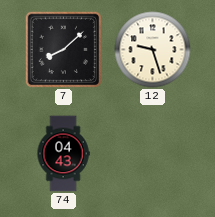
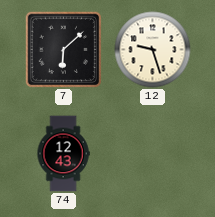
7: 8:08 -> 6:08
74: 04:43 -> 12:43
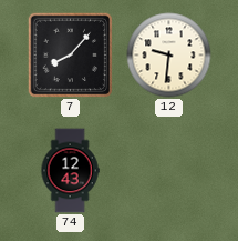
7: 6:08 -> 8:07
12: 9:27 -> 9:31
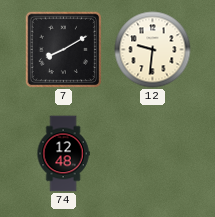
7: 8:07 -> 8:10
74: 12:43 -> 12:48
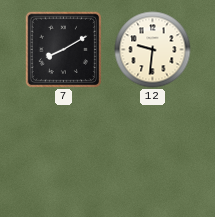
74: 12:48 -> none
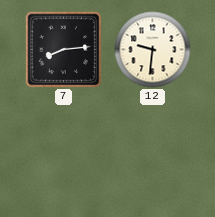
7: 8:10 -> 8:14
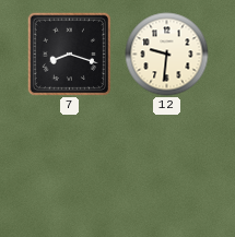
7: 8:14 -> 8:18
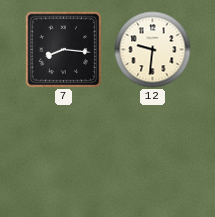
7: 8:18 -> 8:16
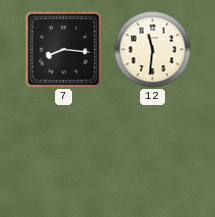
12: 9:31 -> 11:31
